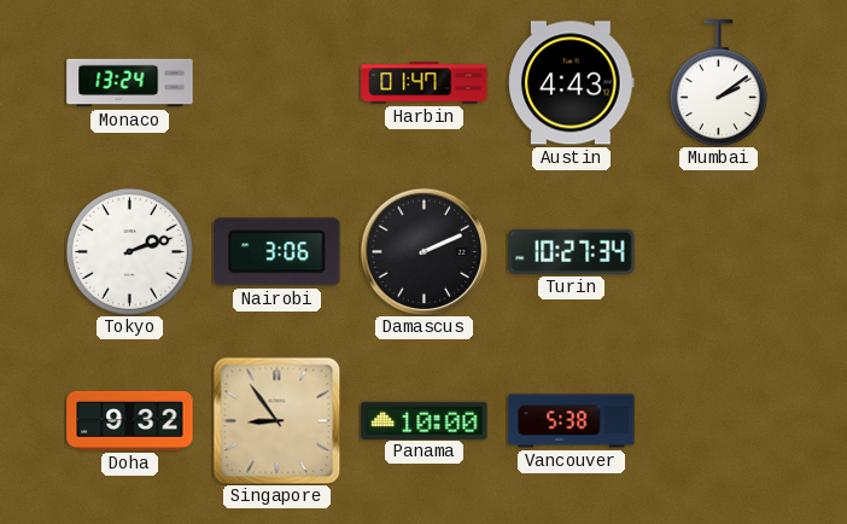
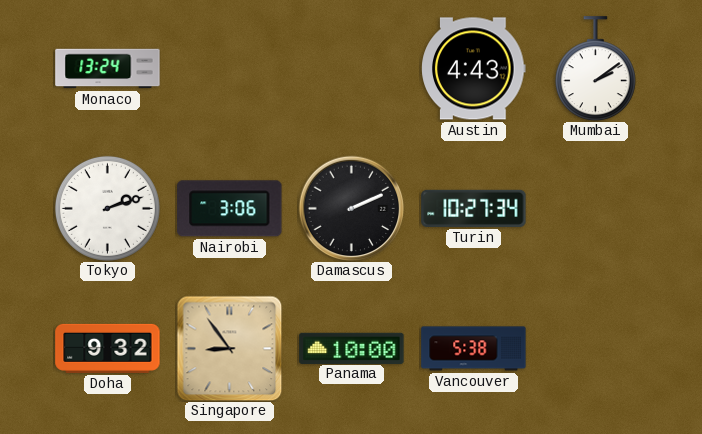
Harbin: 01:47 -> none
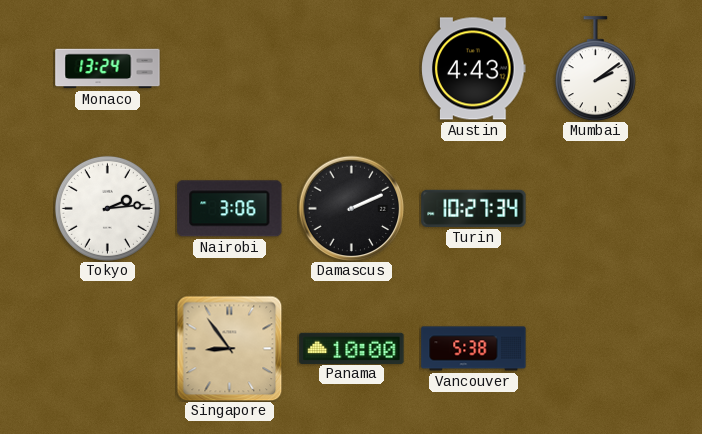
Tokyo: 2:12 -> 2:14
Doha: 9:32 -> none
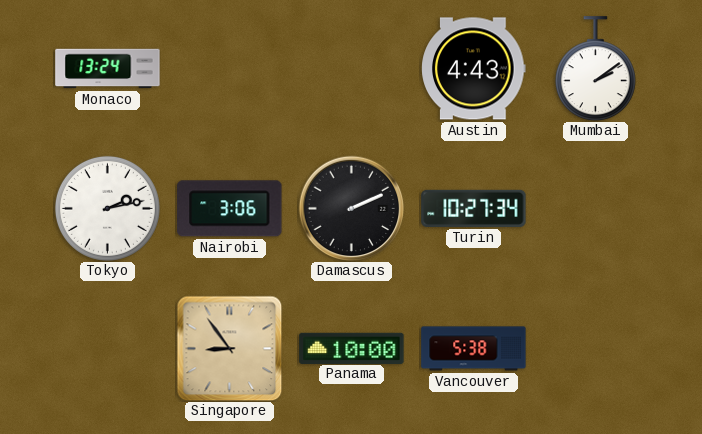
Tokyo: 2:14 -> 2:13
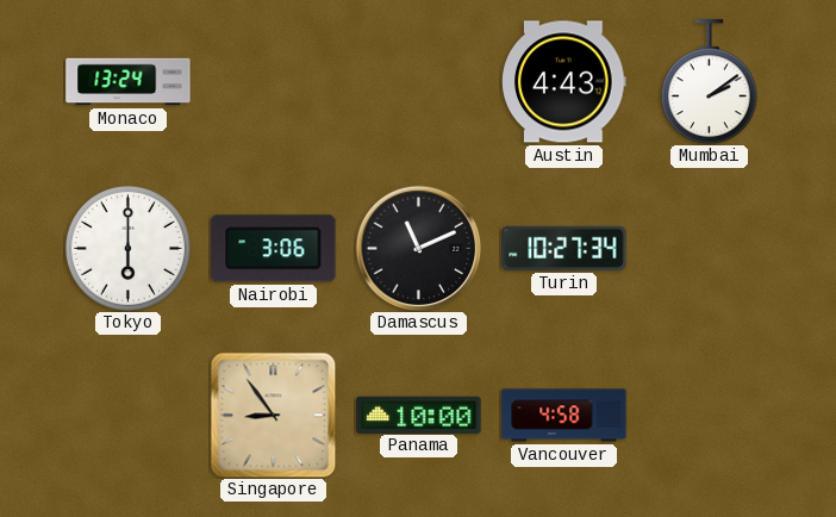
Tokyo: 2:13 -> 6:00
Damascus: 2:11 -> 11:11
Vancouver: 5:38 -> 4:58
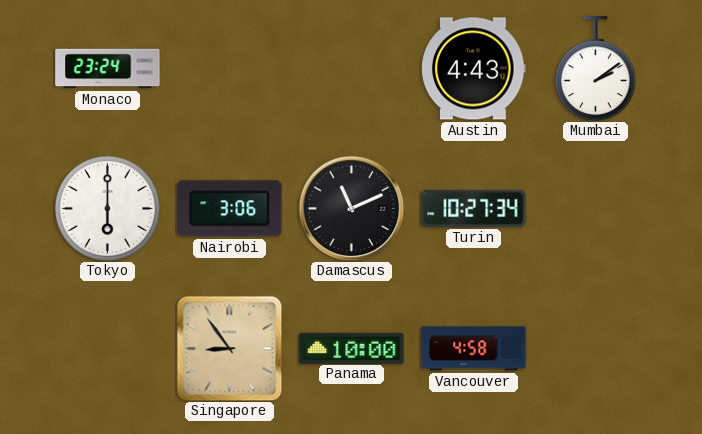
Monaco: 13:24 -> 23:24
